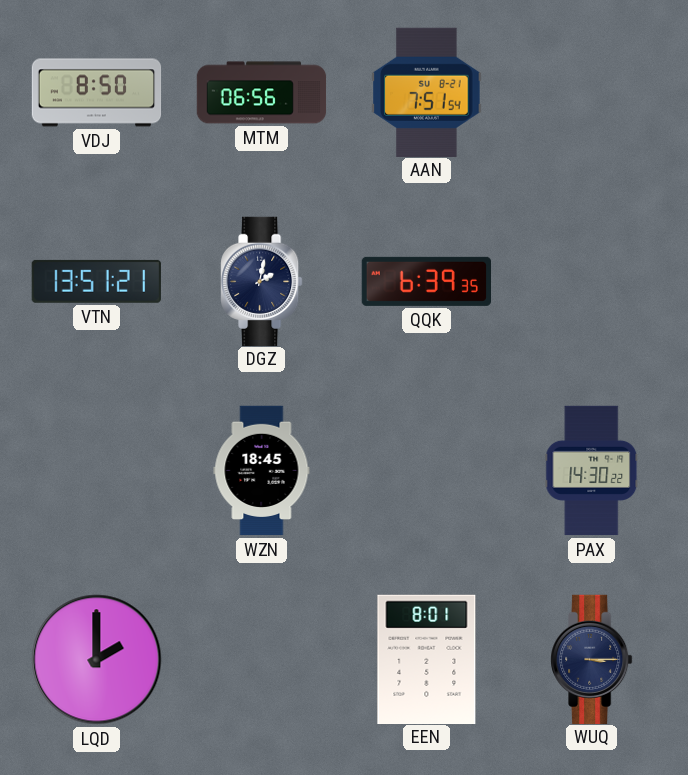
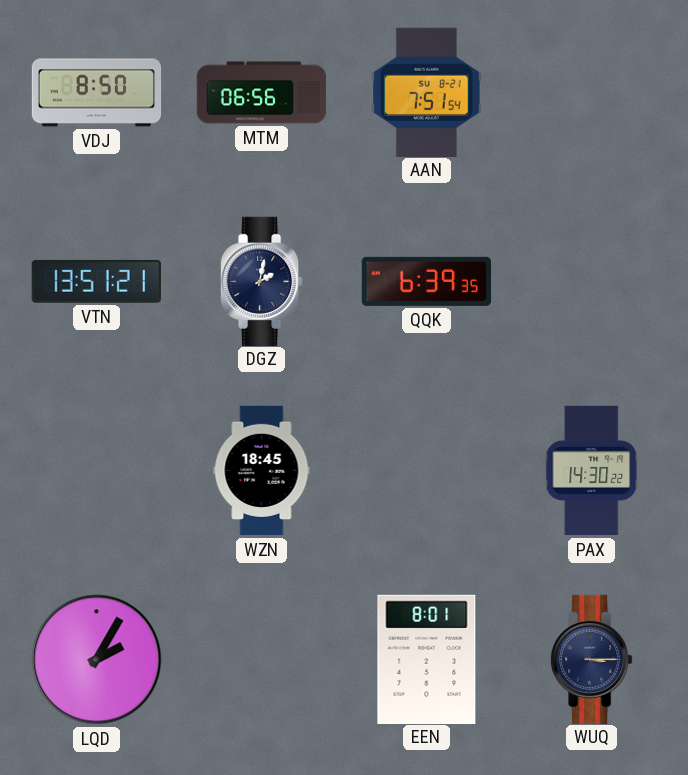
LQD: 2:00 -> 2:05
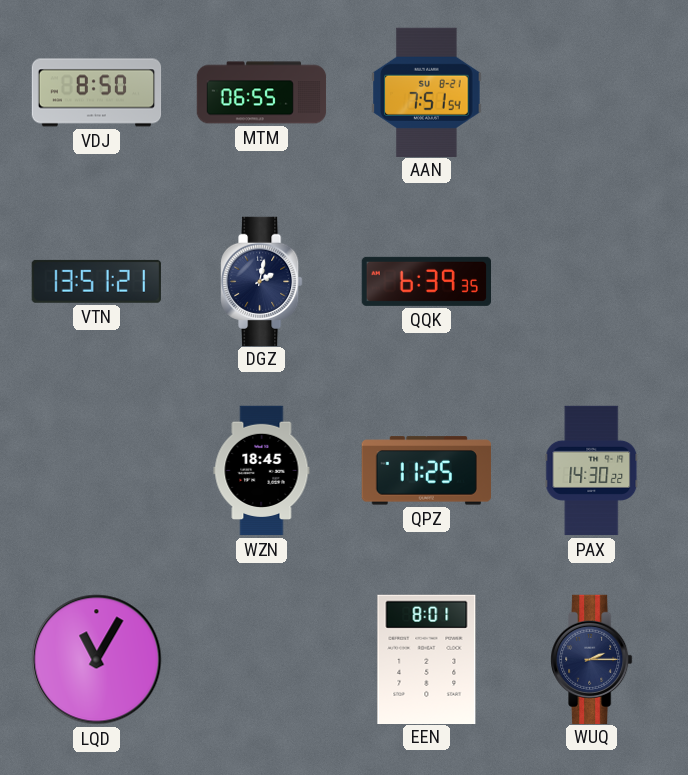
MTM: 06:56 -> 06:55
QPZ: none -> 11:25
LQD: 2:05 -> 11:05
WUQ: 3:15 -> 2:15
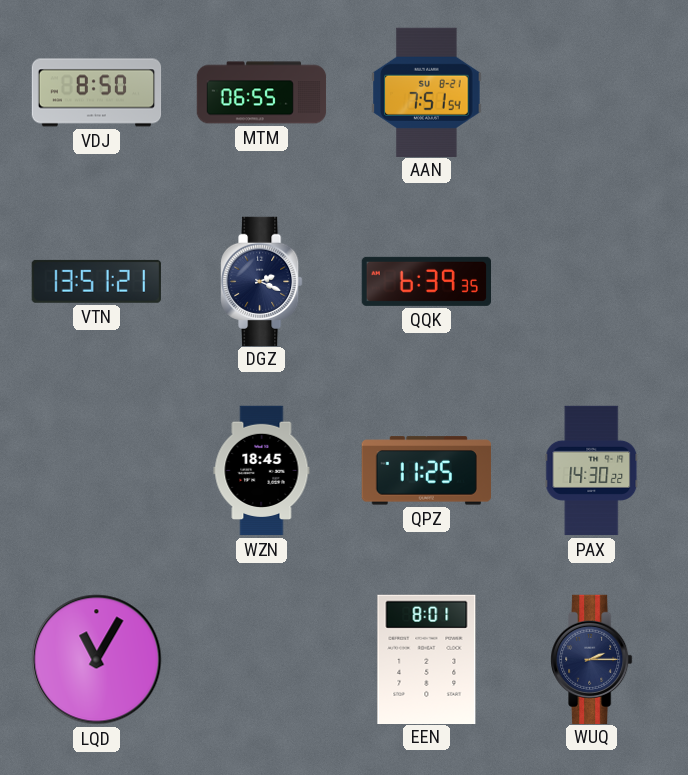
DGZ: 2:02 -> 2:19
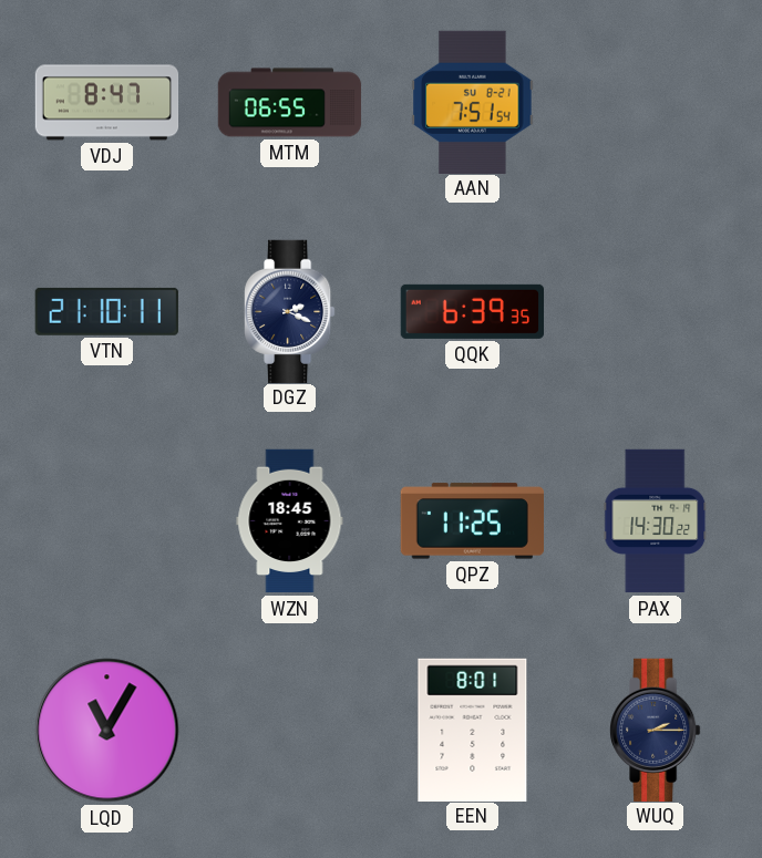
VDJ: 8:50 -> 8:47
VTN: 13:51 -> 21:10
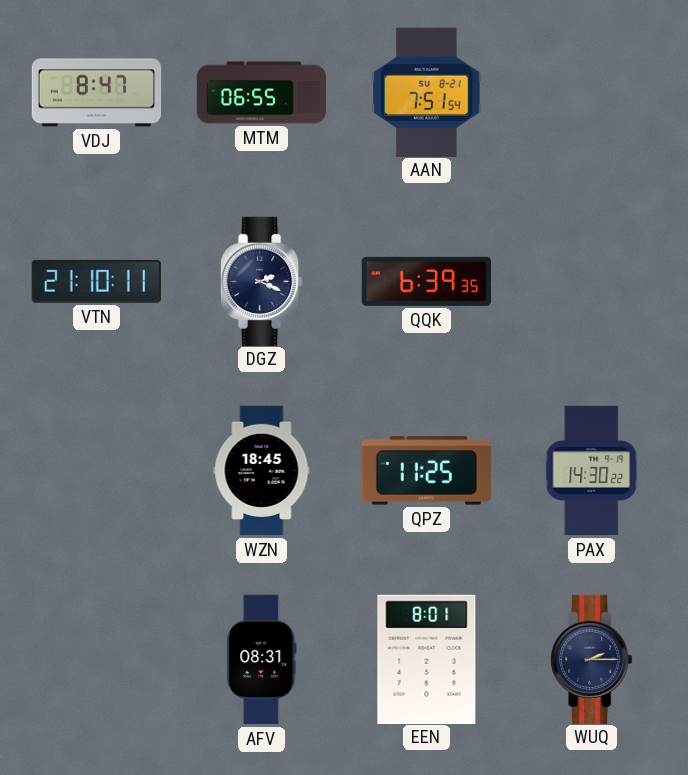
LQD: 11:05 -> none
AFV: none -> 08:31
